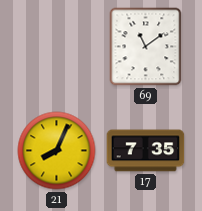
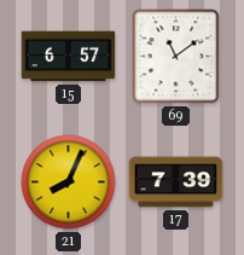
15: none -> 6:57
17: 7:35 -> 7:39
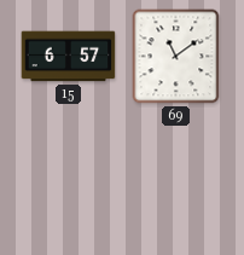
21: 8:04 -> none
17: 7:39 -> none
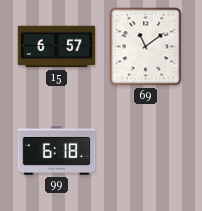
99: none -> 6:18
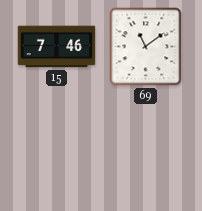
15: 6:57 -> 7:46
99: 6:18 -> none
